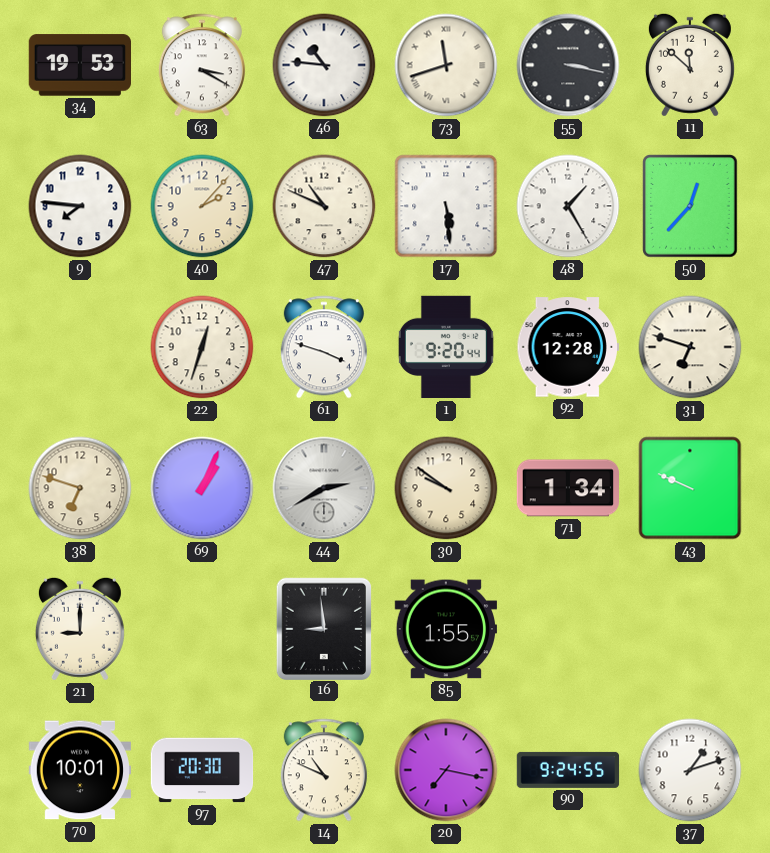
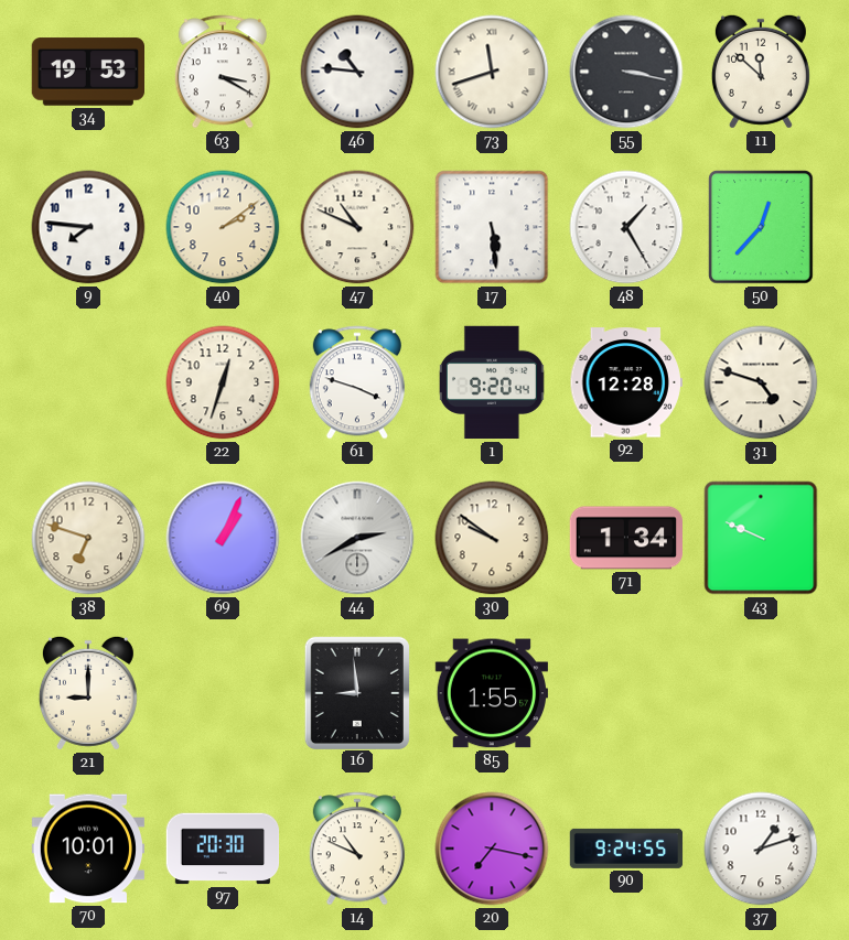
40: 2:07 -> 2:09
31: 6:48 -> 4:48
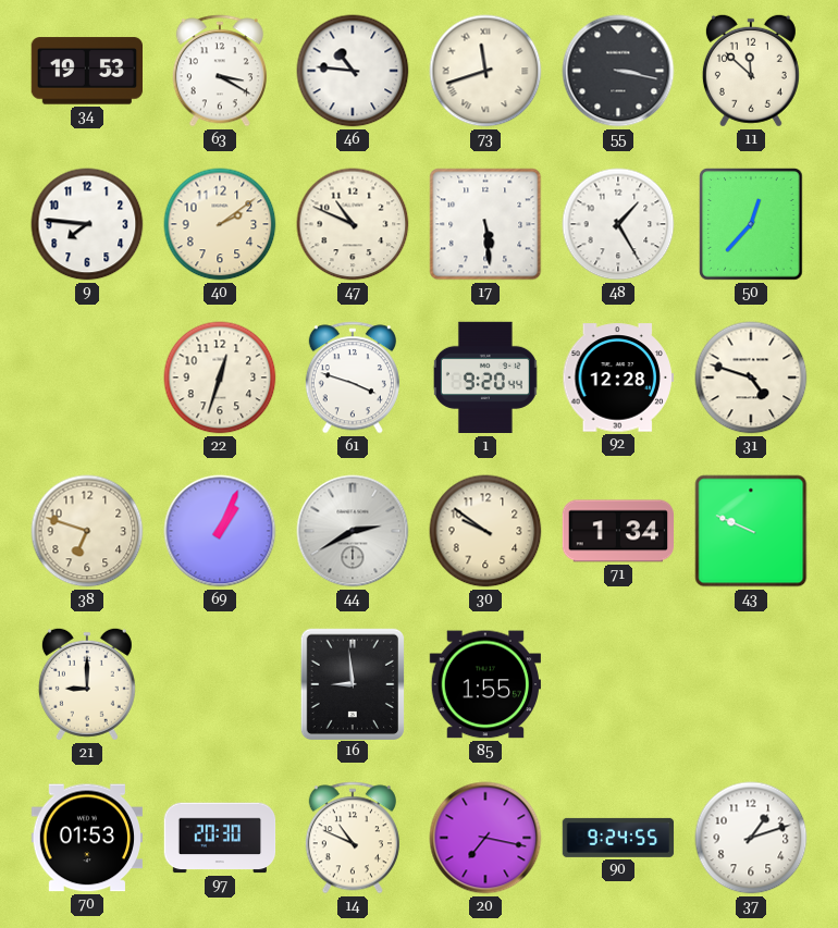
70: 10:01 -> 01:53
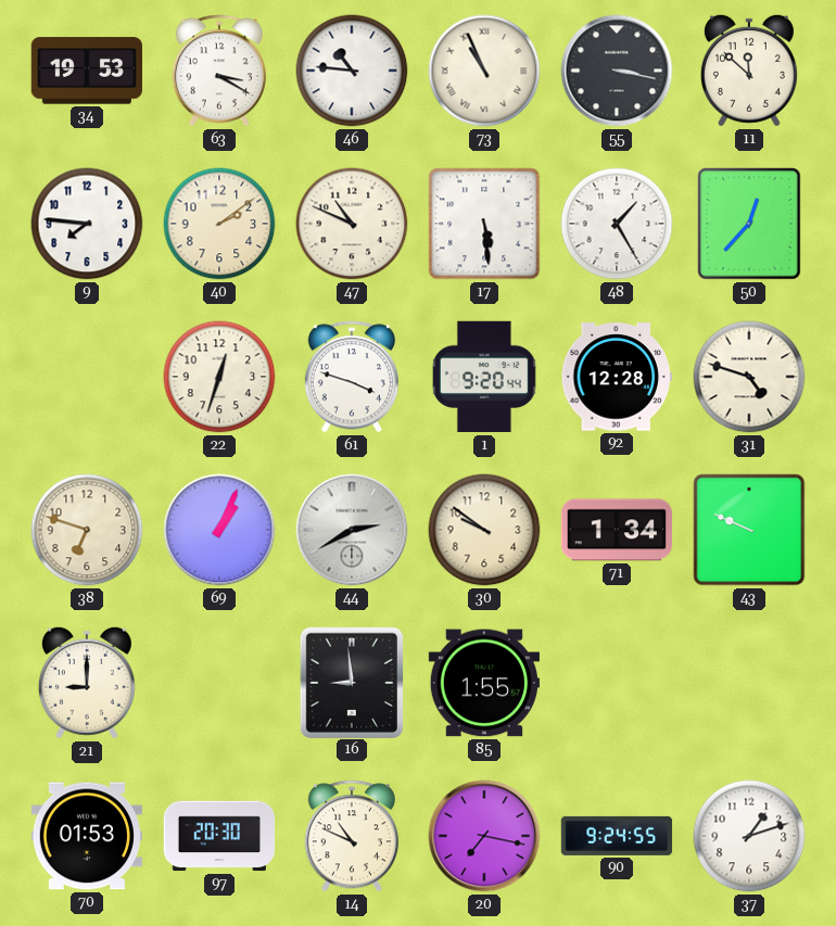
73: 11:42 -> 10:56
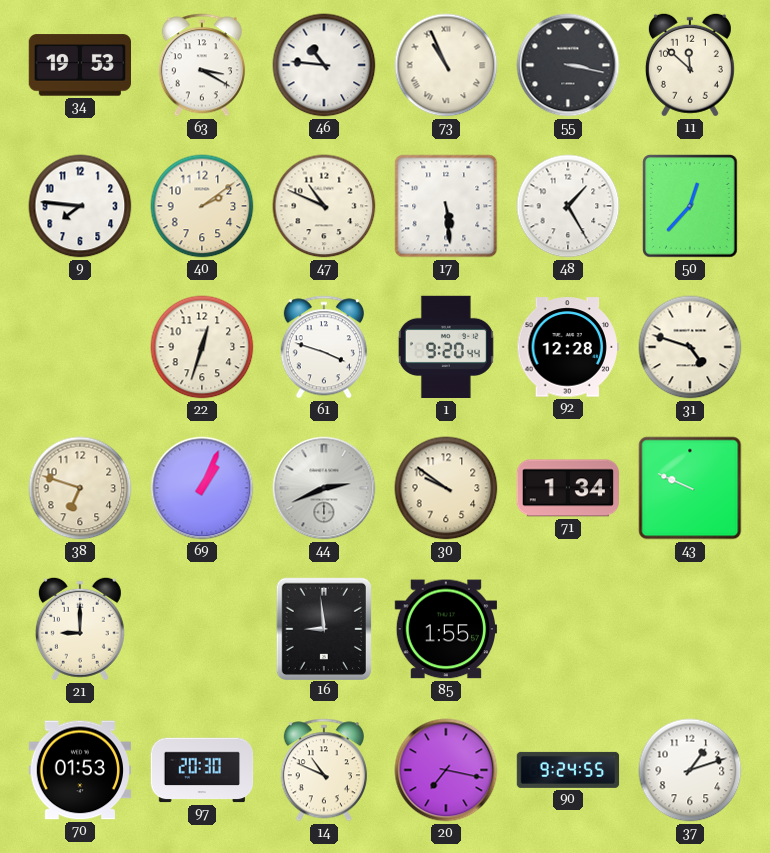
44: 2:40 -> 2:41
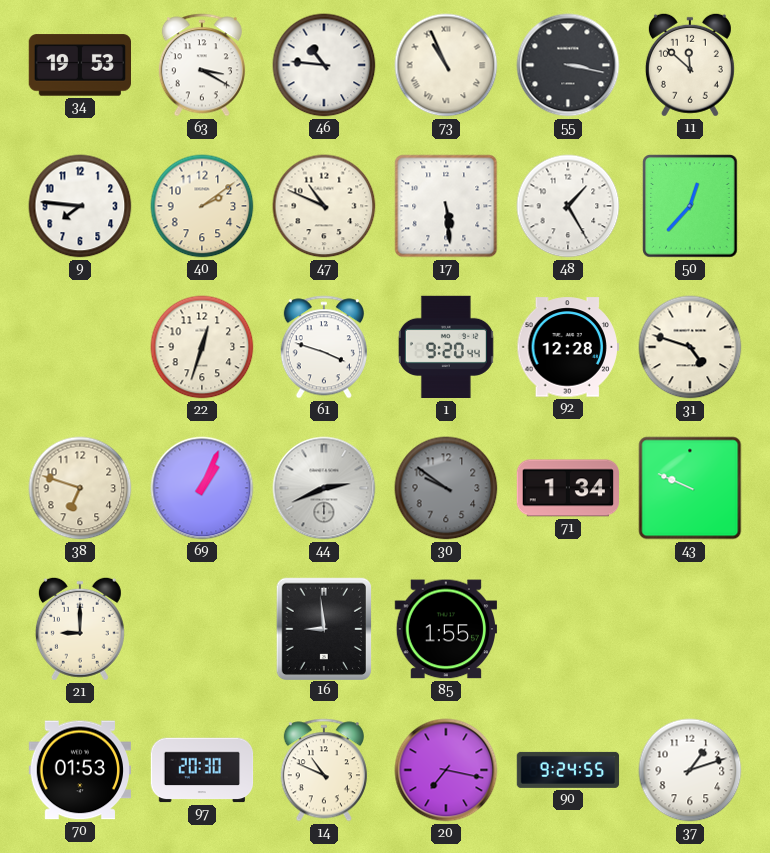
30 dial: cream -> grey
